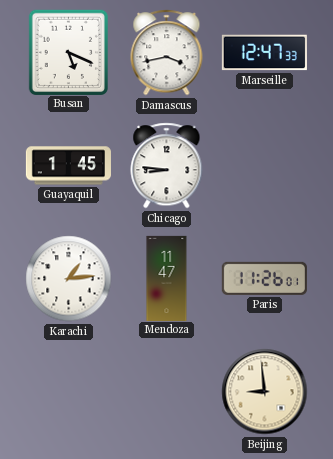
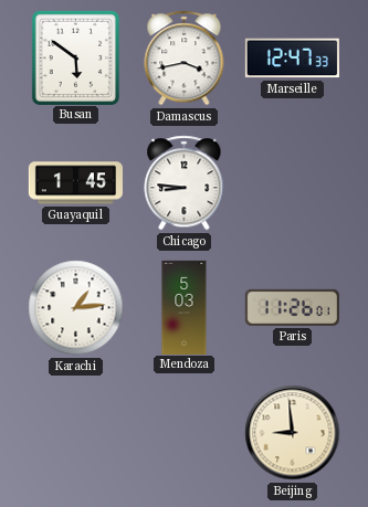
Busan: 5:19 -> 5:51
Mendoza: 11:47 -> 5:03
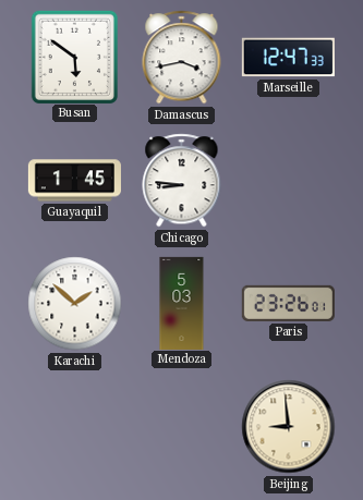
Karachi: 1:14 -> 1:52
Paris: 11:26 -> 23:26
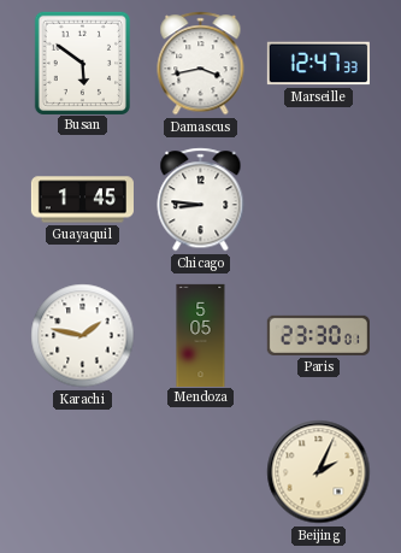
Karachi: 1:52 -> 1:47
Mendoza: 5:03 -> 5:05
Paris: 23:26 -> 23:30
Beijing: 8:59 -> 2:04
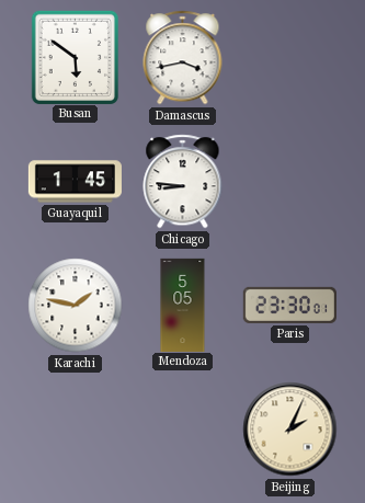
Marseille: 12:47 -> none
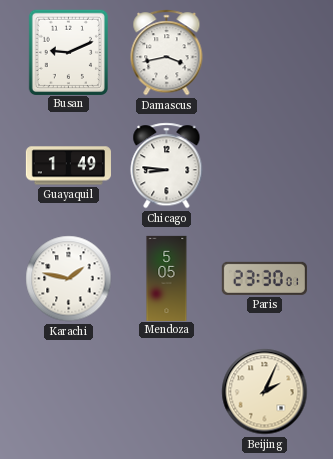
Busan: 5:51 -> 9:11
Guayaquil: 1:45 -> 1:49
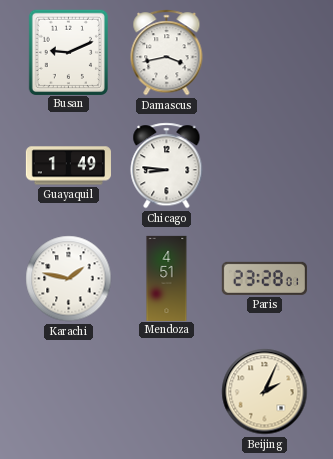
Mendoza: 5:05 -> 4:51
Paris: 23:30 -> 23:28
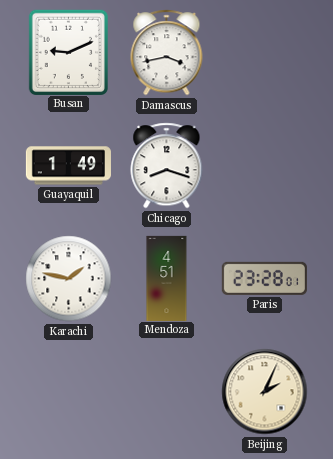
Chicago: 8:46 -> 8:18
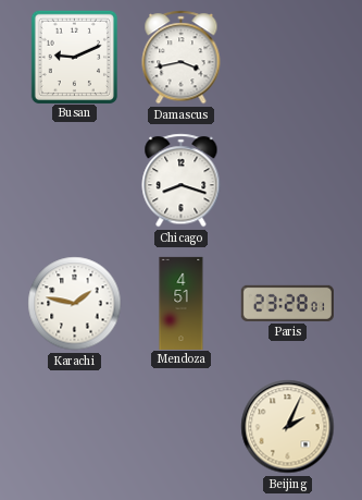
Guayaquil: 1:49 -> none
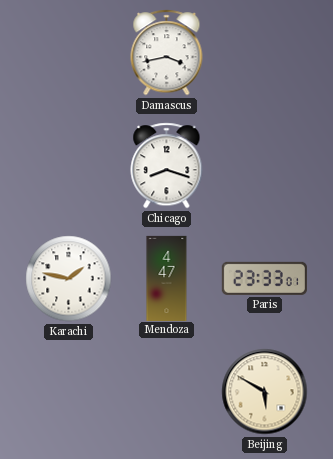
Busan: 9:11 -> none
Mendoza: 4:51 -> 4:47
Paris: 23:28 -> 23:33
Beijing: 2:04 -> 5:50
